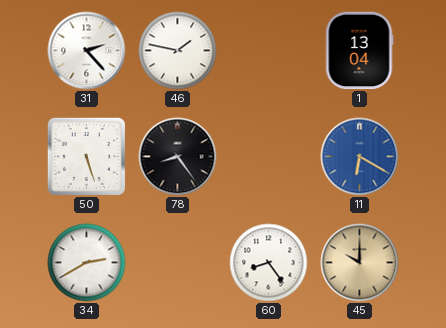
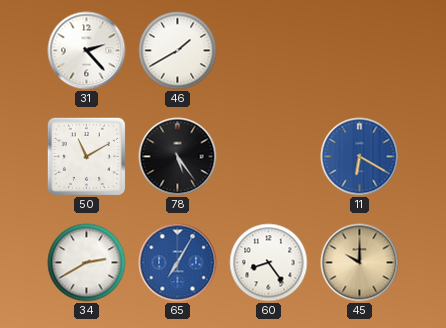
46: 1:47 -> 1:40
1: 13:04 -> none
50: 5:27 -> 11:10
78: 8:24 -> 5:24
65: none -> 7:05
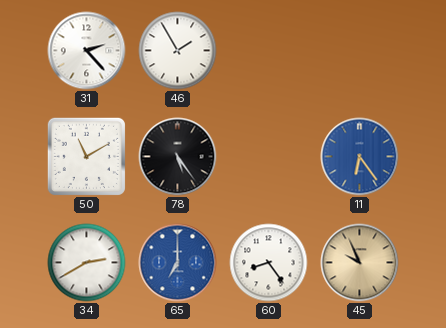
46: 1:40 -> 1:55
11: 6:20 -> 6:24
65: 7:05 -> 7:00
45: 10:00 -> 9:56
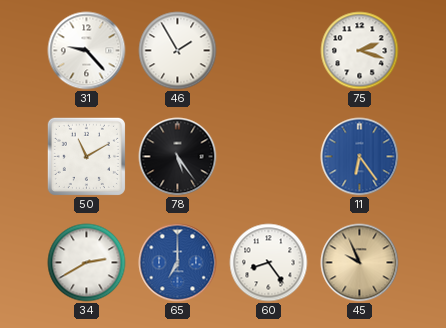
31: 2:23 -> 9:23
75: none -> 2:18
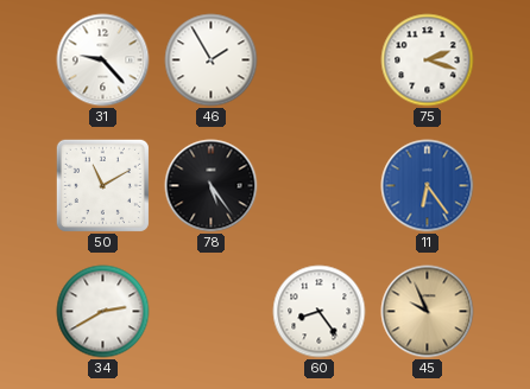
65: 7:00 -> none
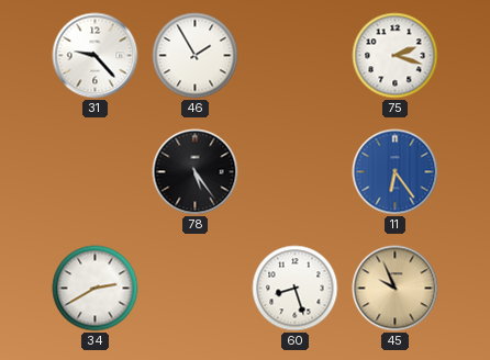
50: 11:10 -> none
60: 8:24 -> 8:27
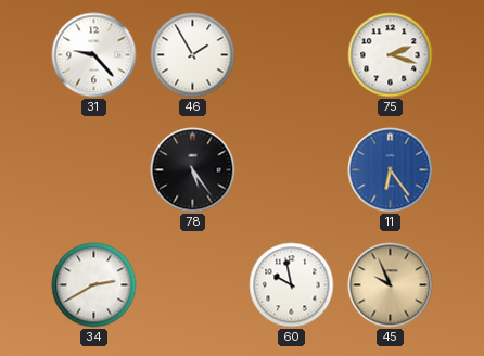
60: 8:27 -> 9:58
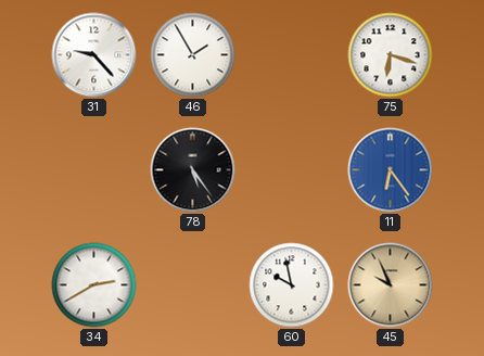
75: 2:18 -> 6:18
